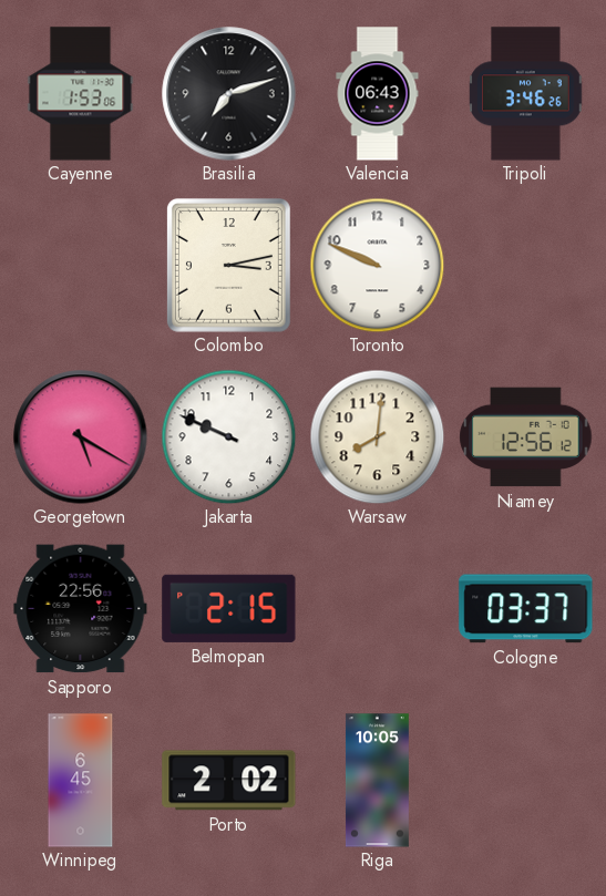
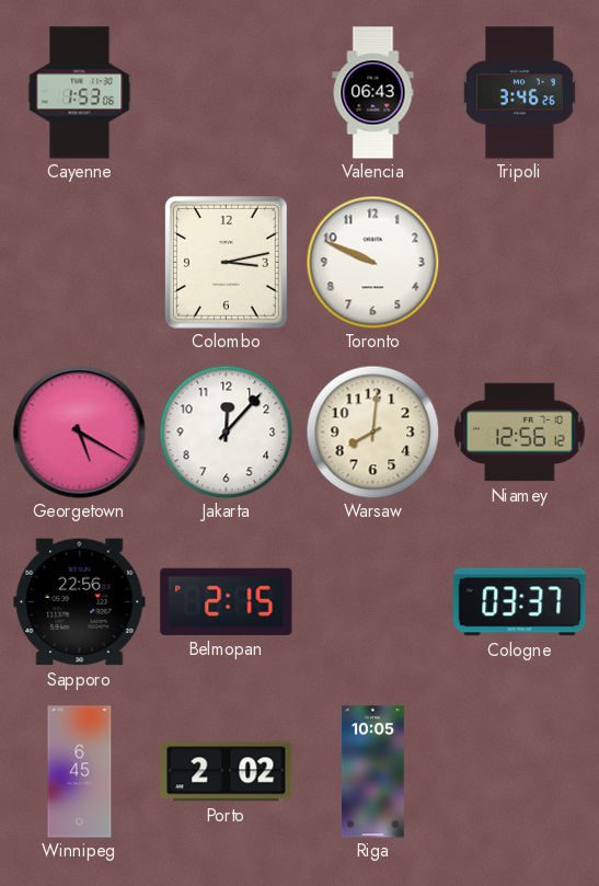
Brasilia: 7:12 -> none
Jakarta: 9:49 -> 12:07
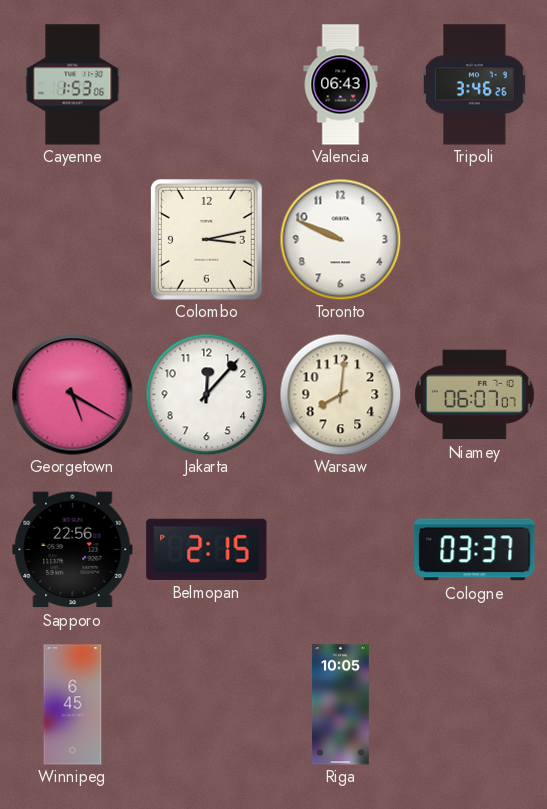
Niamey: 12:56 -> 06:07
Porto: 2:02 -> none
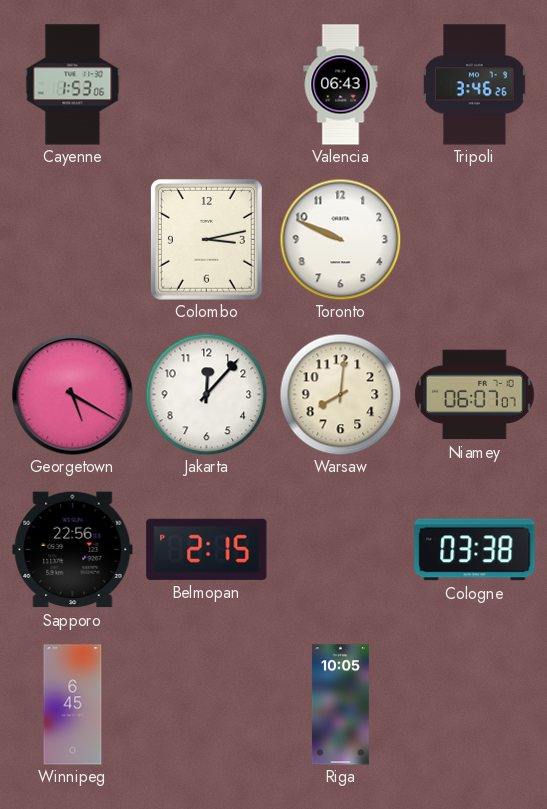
Cologne: 03:37 -> 03:38
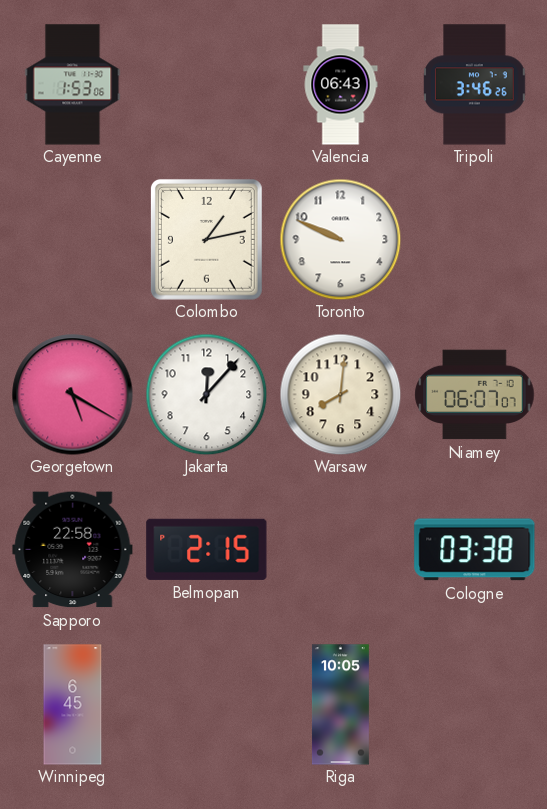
Colombo: 3:13 -> 1:13
Sapporo: 22:56 -> 22:58
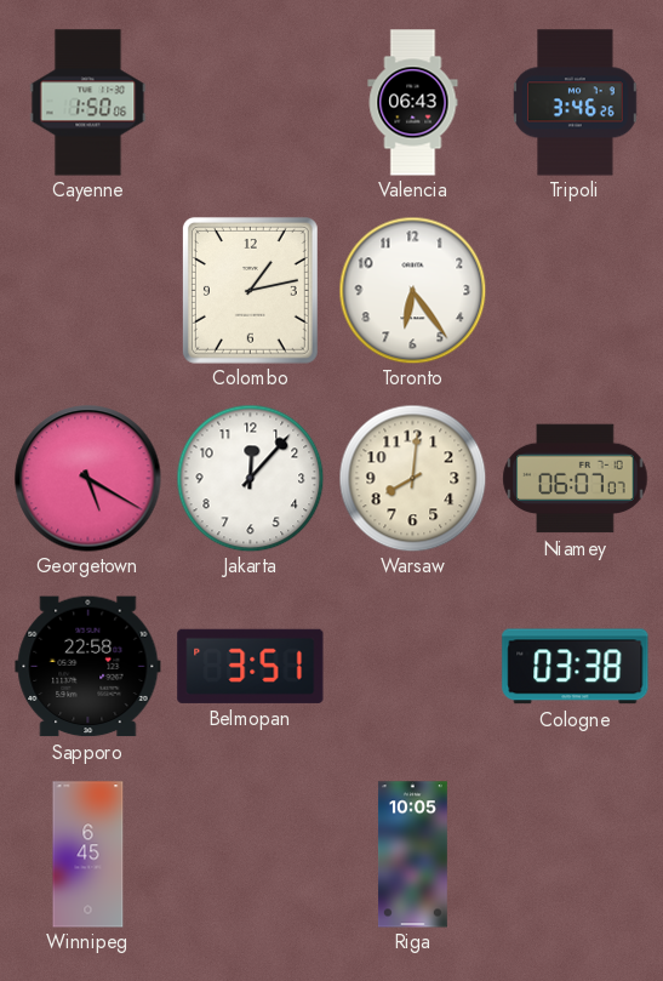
Cayenne: 1:53 -> 1:50
Toronto: 9:49 -> 6:24
Belmopan: 2:15 -> 3:51
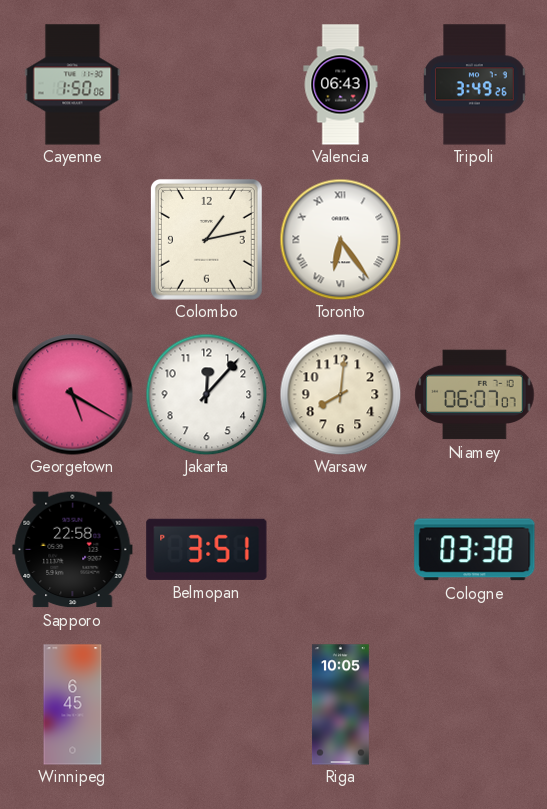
Tripoli: 3:46 -> 3:49
Toronto numerals: Arabic -> Roman
